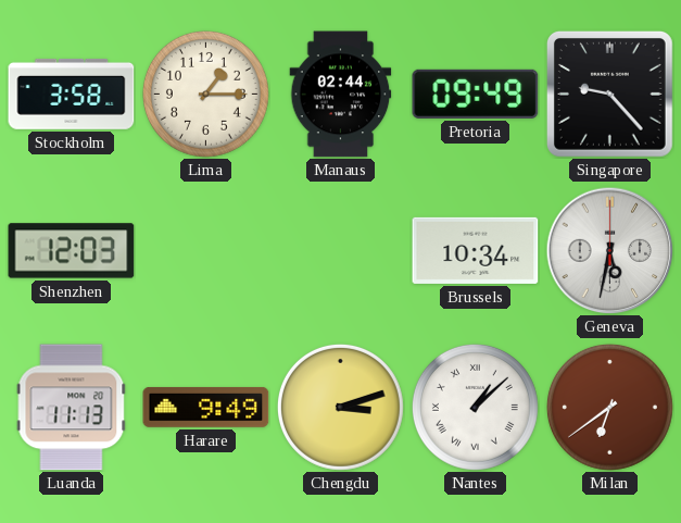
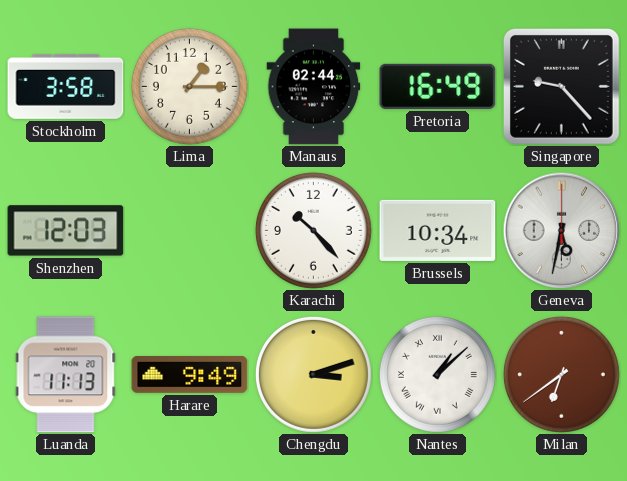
Pretoria: 09:49 -> 16:49
Karachi: none -> 10:23
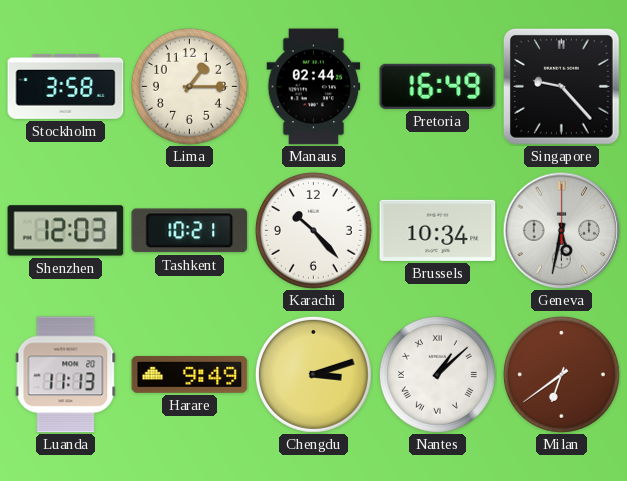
Tashkent: none -> 10:21
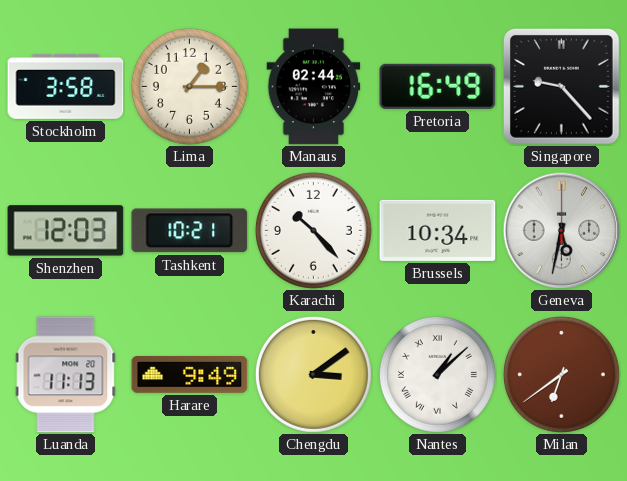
Chengdu: 3:12 -> 3:09
